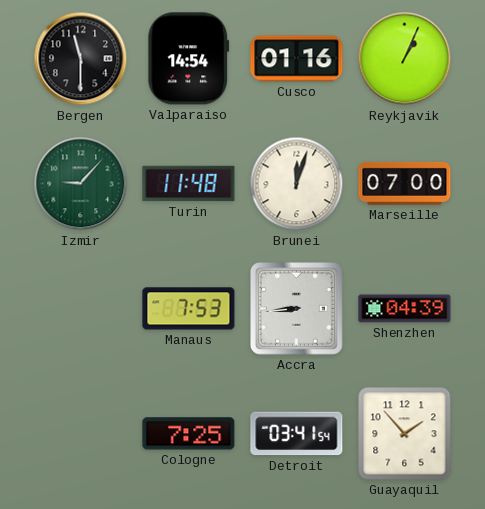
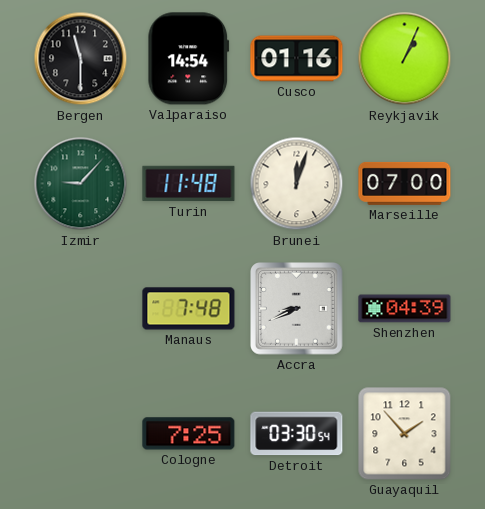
Manaus: 7:53 -> 7:48
Accra: 8:44 -> 8:41
Detroit: 03:41 -> 03:30
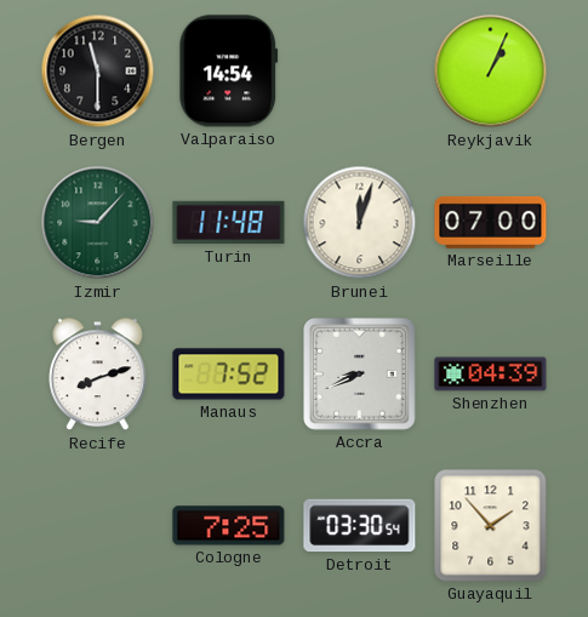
Cusco: 01:16 -> none
Recife: none -> 8:12
Manaus: 7:48 -> 7:52
